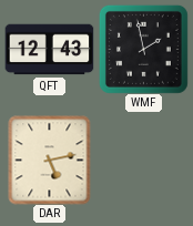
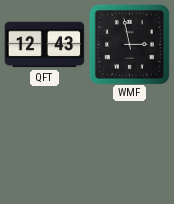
WMF: 1:58 -> 2:58
DAR: 5:13 -> none
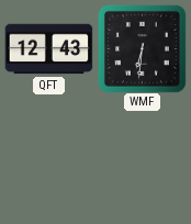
WMF: 2:58 -> 6:31
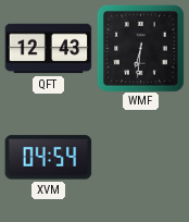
XVM: none -> 04:54
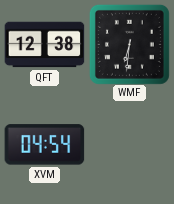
QFT: 12:43 -> 12:38
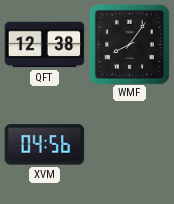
WMF: 6:31 -> 8:06
XVM: 04:54 -> 04:56
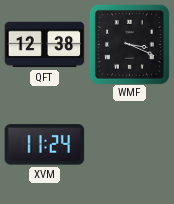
WMF: 8:06 -> 3:19
XVM: 04:56 -> 11:24
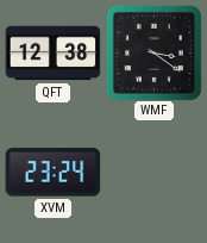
WMF: 3:19 -> 3:21
XVM: 11:24 -> 23:24
